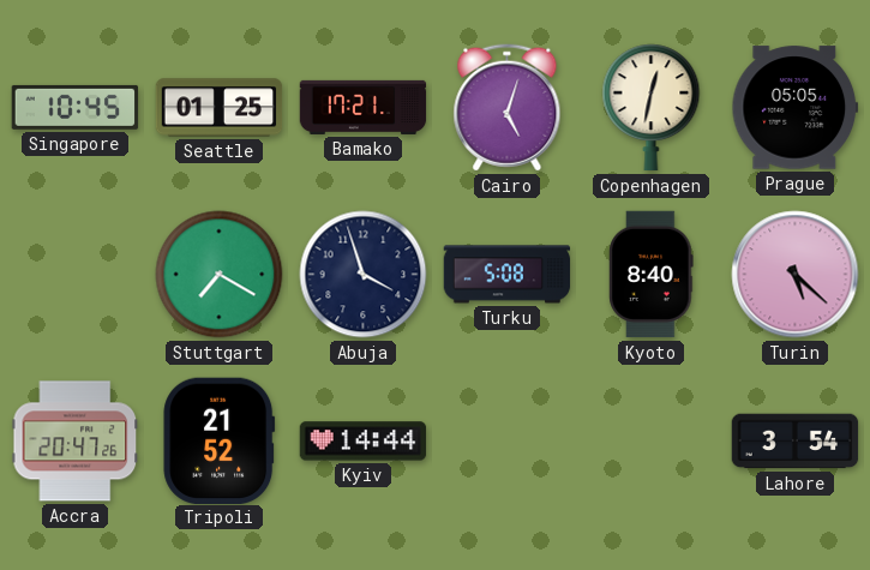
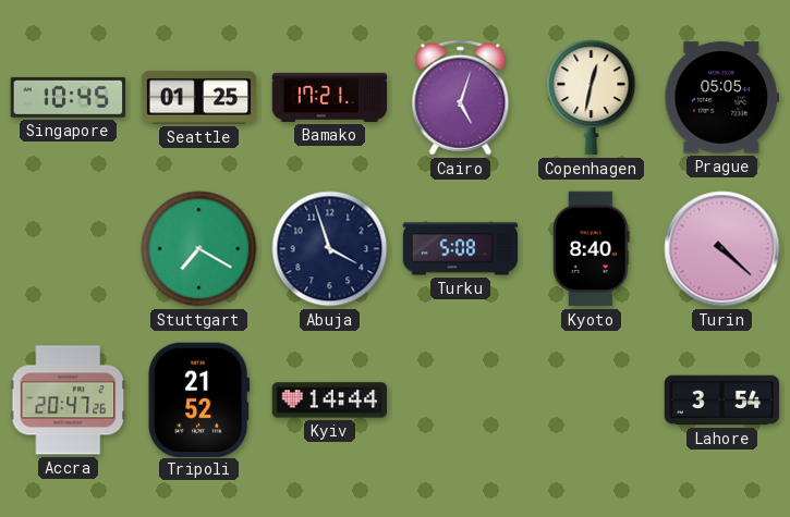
Turin: 5:22 -> 4:22
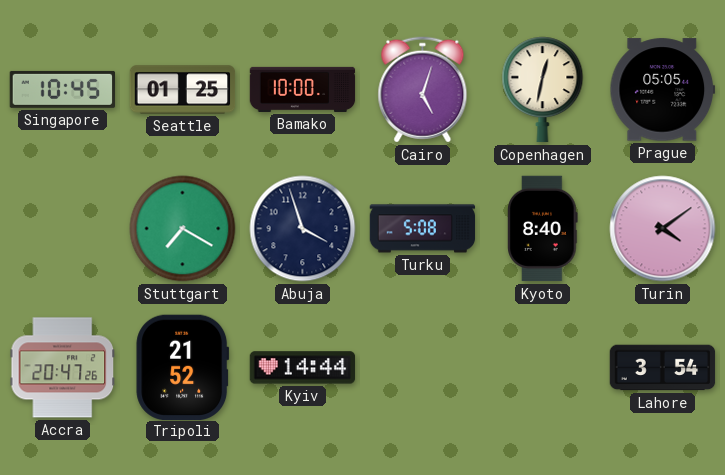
Bamako: 17:21 -> 10:00
Turin: 4:22 -> 4:09
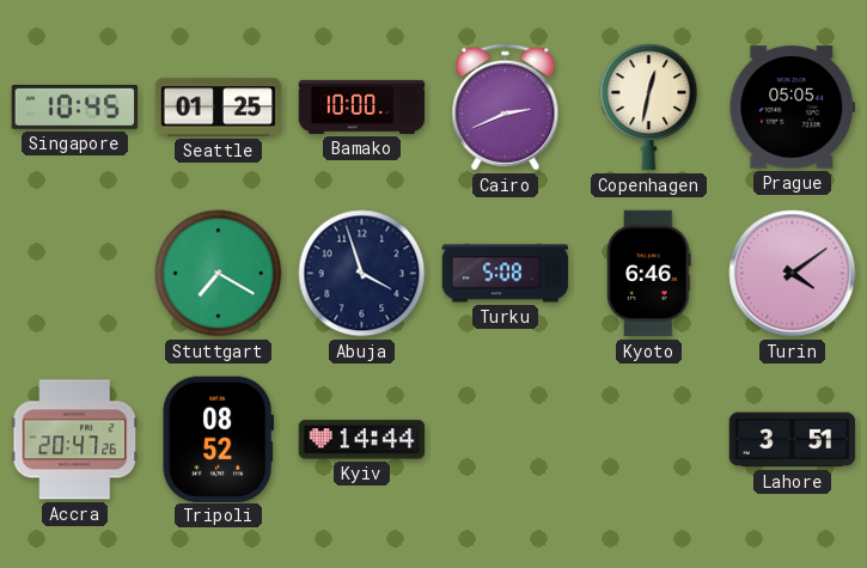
Cairo: 5:03 -> 2:41
Kyoto: 8:40 -> 6:46
Tripoli: 21:52 -> 08:52
Lahore: 3:54 -> 3:51
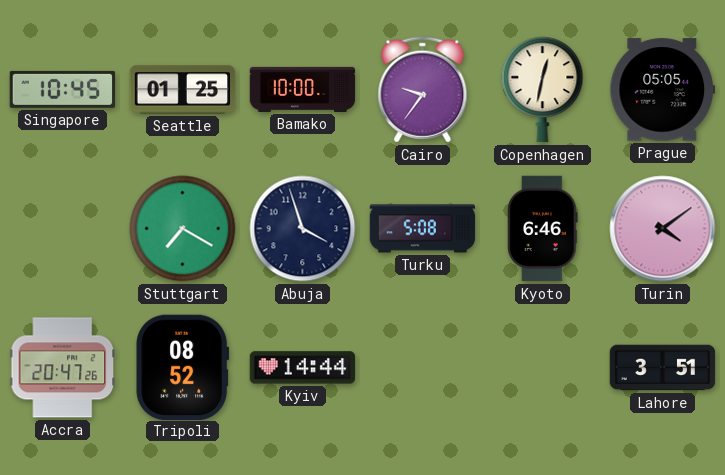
Cairo: 2:41 -> 9:36
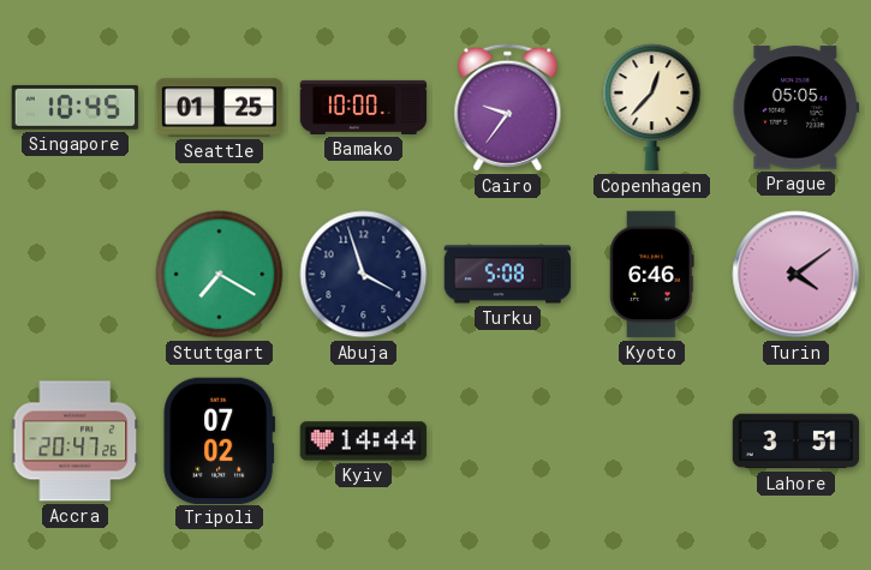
Copenhagen: 12:32 -> 12:37
Tripoli: 08:52 -> 07:02
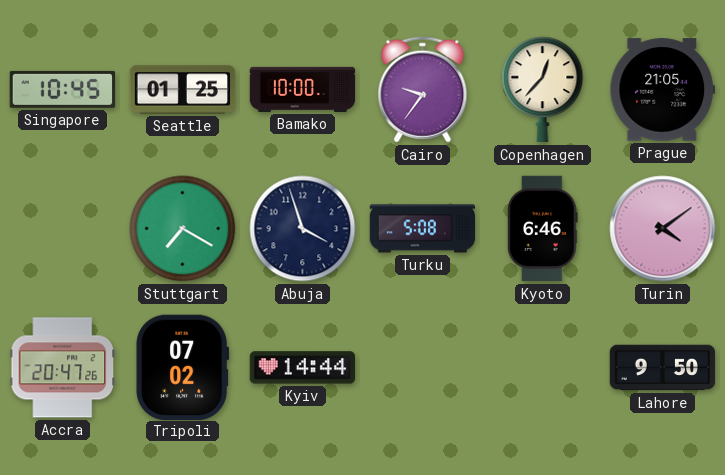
Prague: 05:05 -> 21:05
Lahore: 3:51 -> 9:50
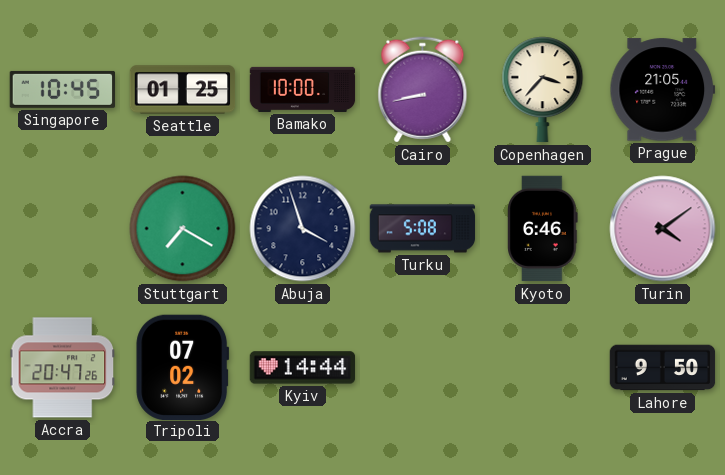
Cairo: 9:36 -> 8:43
Copenhagen: 12:37 -> 3:37
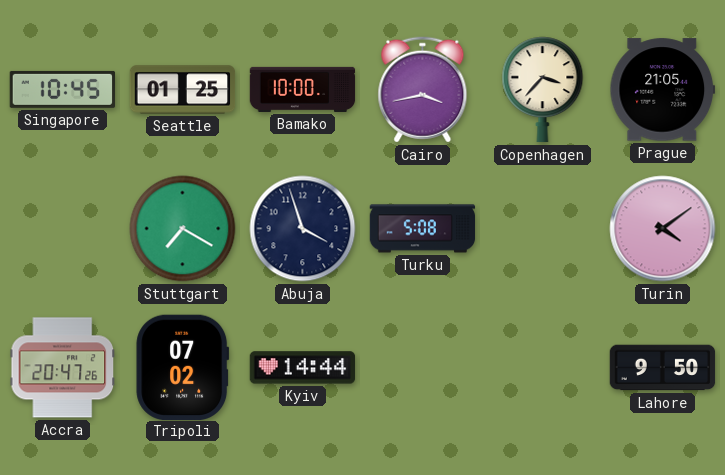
Cairo: 8:43 -> 3:43
Kyoto: 6:46 -> none
